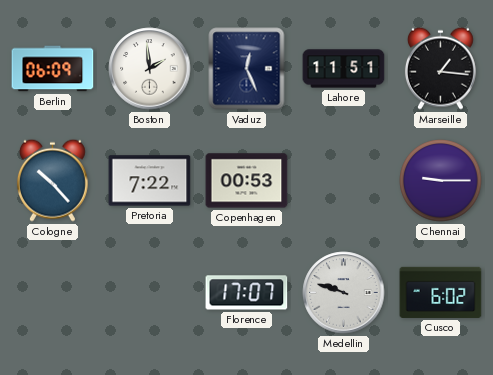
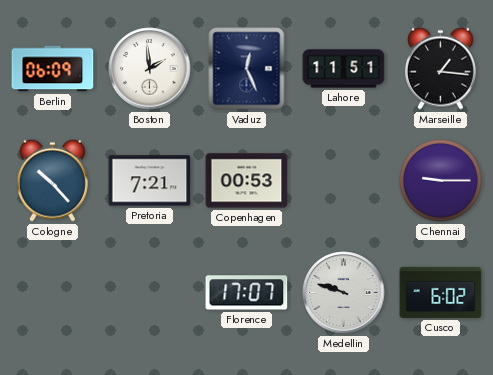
Pretoria: 7:22 -> 7:21
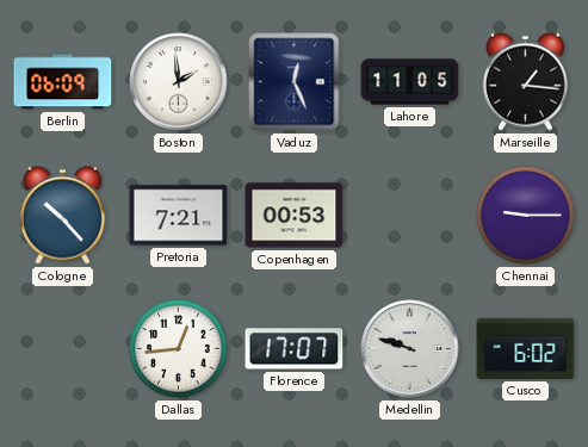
Lahore: 11:51 -> 11:05
Dallas: none -> 12:44
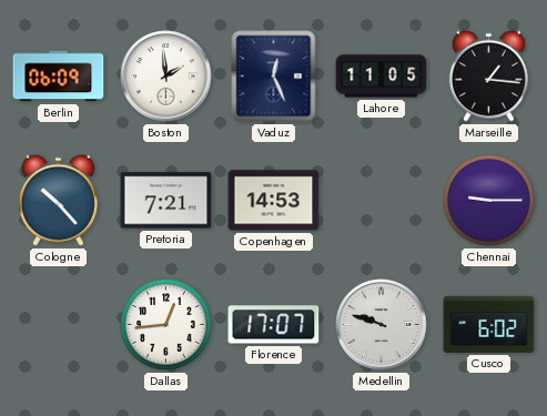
Copenhagen: 00:53 -> 14:53
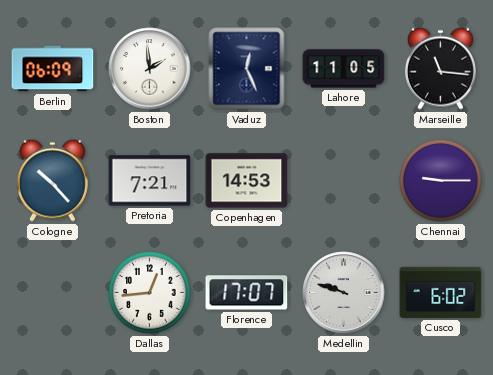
Marseille: 1:16 -> 11:16
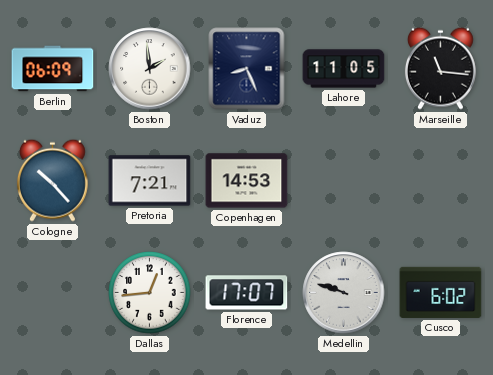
Vaduz: 12:26 -> 8:26
Chennai: 9:15 -> none
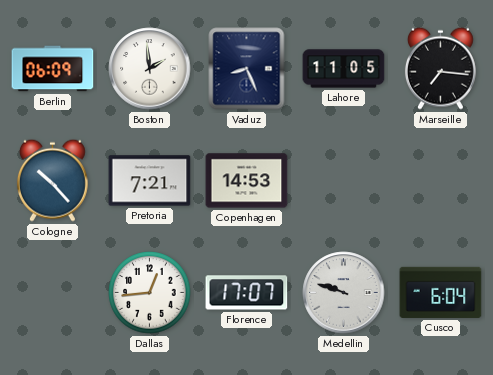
Marseille: 11:16 -> 7:16
Cusco: 6:02 -> 6:04
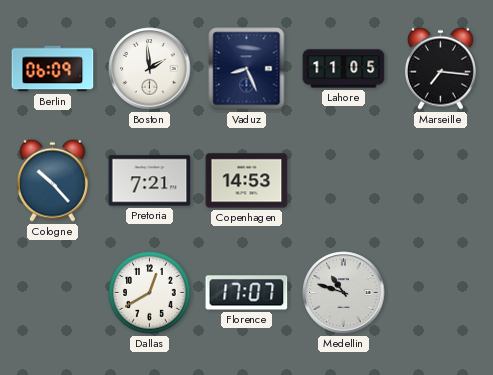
Dallas: 12:44 -> 12:40
Medellin: 9:48 -> 10:48
Cusco: 6:04 -> none
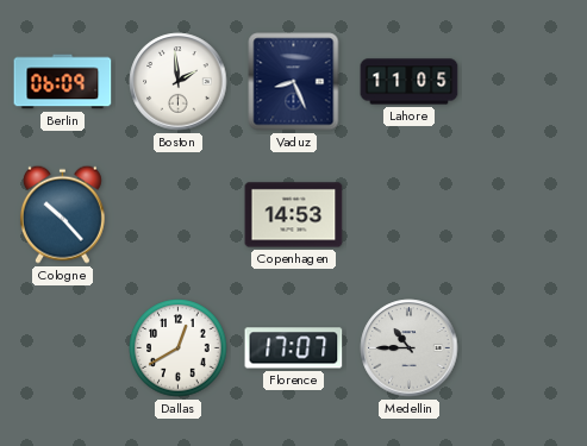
Marseille: 7:16 -> none
Pretoria: 7:21 -> none
Medellin: 10:48 -> 10:45
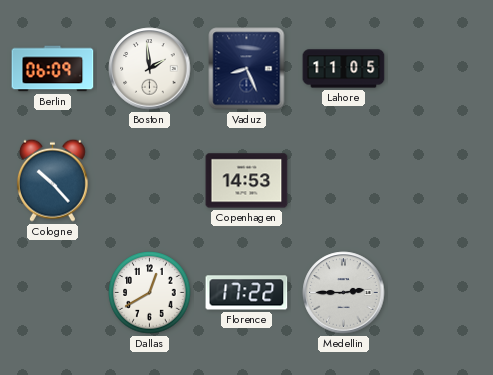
Florence: 17:07 -> 17:22
Medellin: 10:45 -> 2:45
